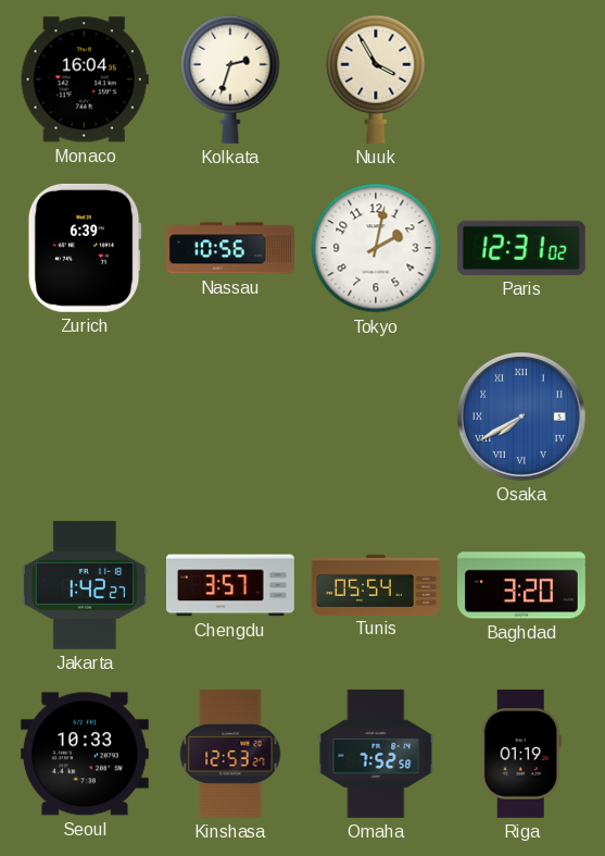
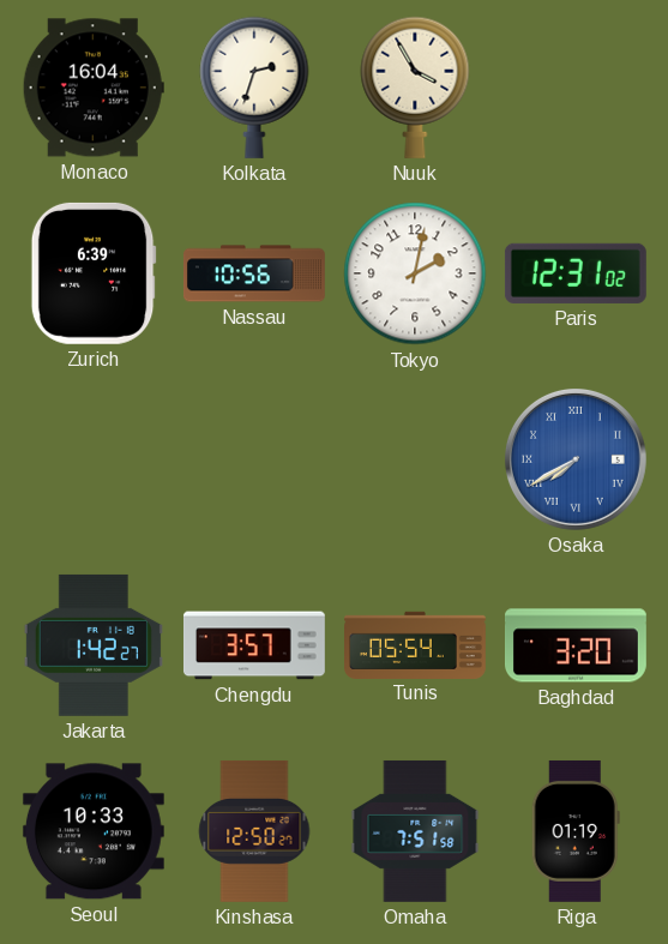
Kinshasa: 12:53 -> 12:50
Omaha: 7:52 -> 7:51
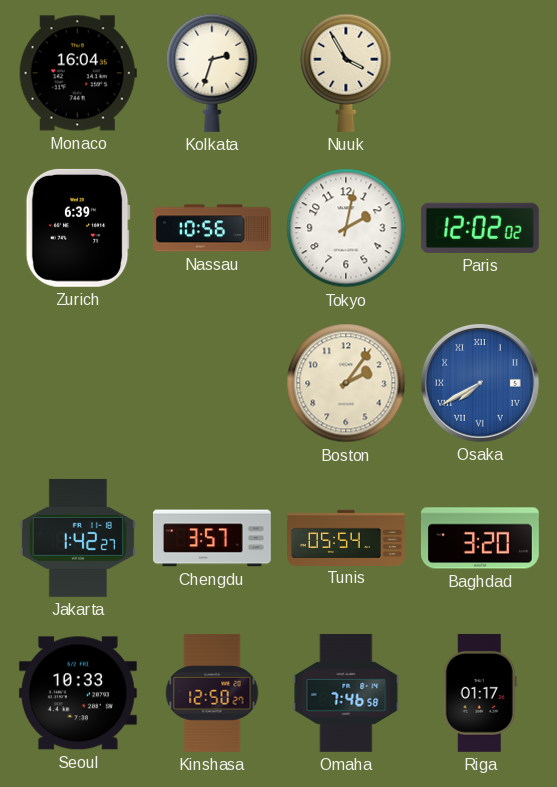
Paris: 12:31 -> 12:02
Boston: none -> 2:06
Omaha: 7:51 -> 7:46
Riga: 01:19 -> 01:17
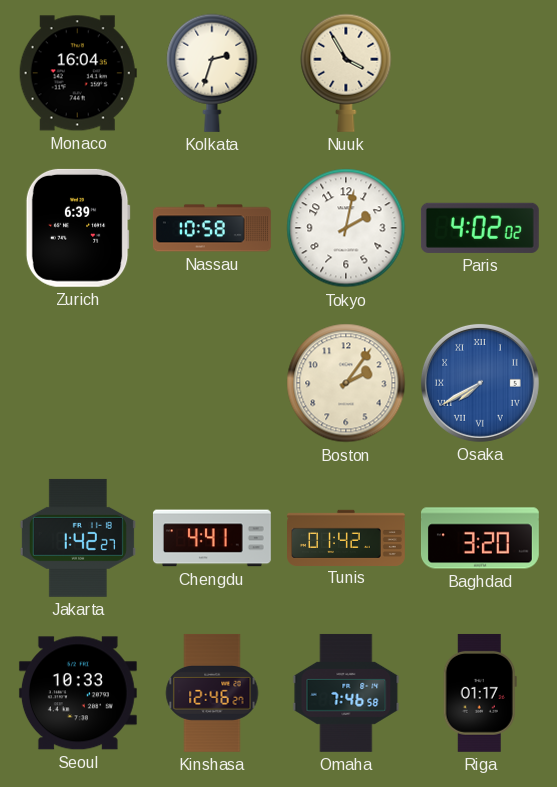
Nassau: 10:56 -> 10:58
Paris: 12:02 -> 4:02
Chengdu: 3:57 -> 4:41
Tunis: 05:54 -> 01:42
Kinshasa: 12:50 -> 12:46
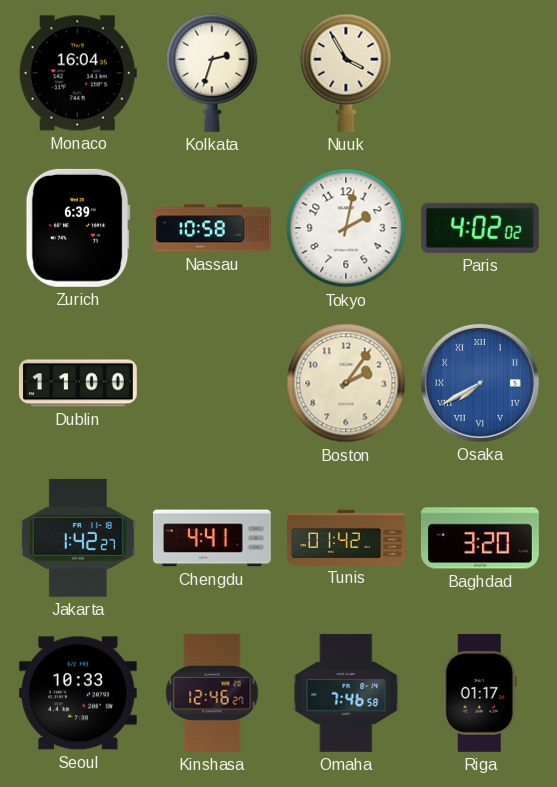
Dublin: none -> 11:00
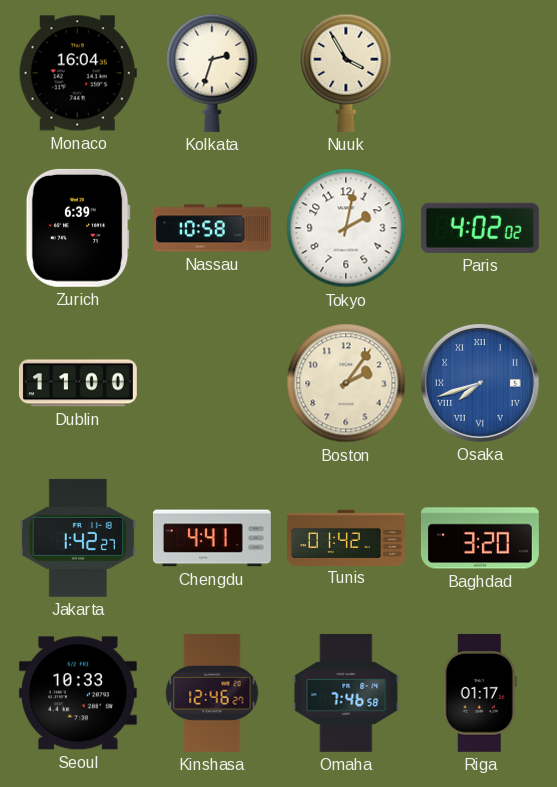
Osaka: 7:40 -> 7:42
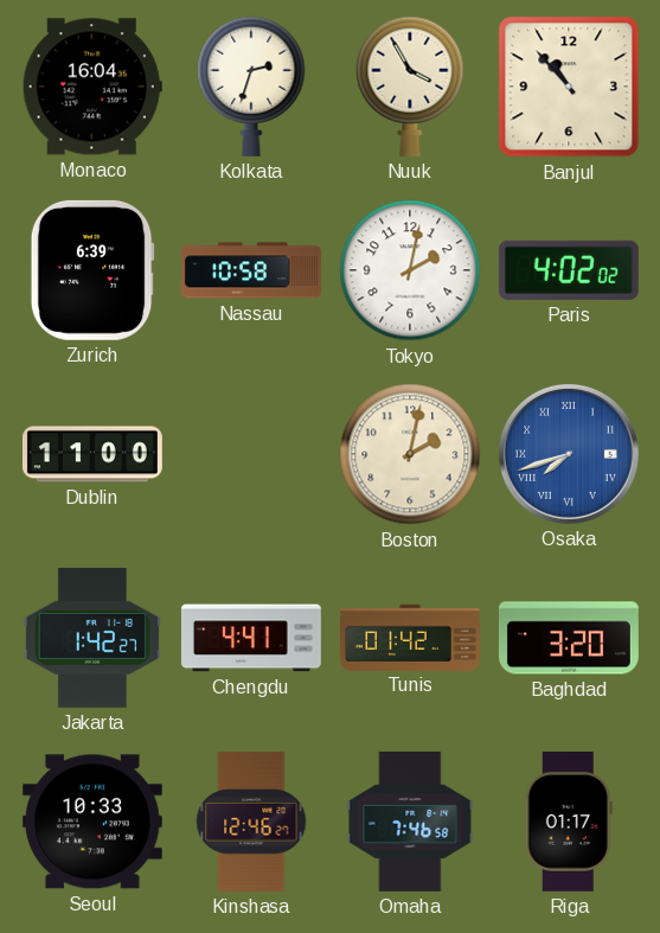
Banjul: none -> 10:53
Boston: 2:06 -> 2:02
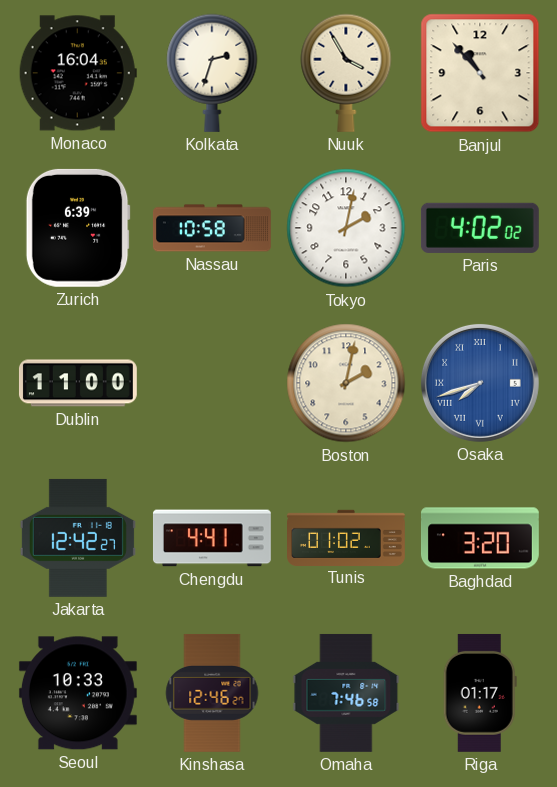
Jakarta: 1:42 -> 12:42
Tunis: 01:42 -> 01:02
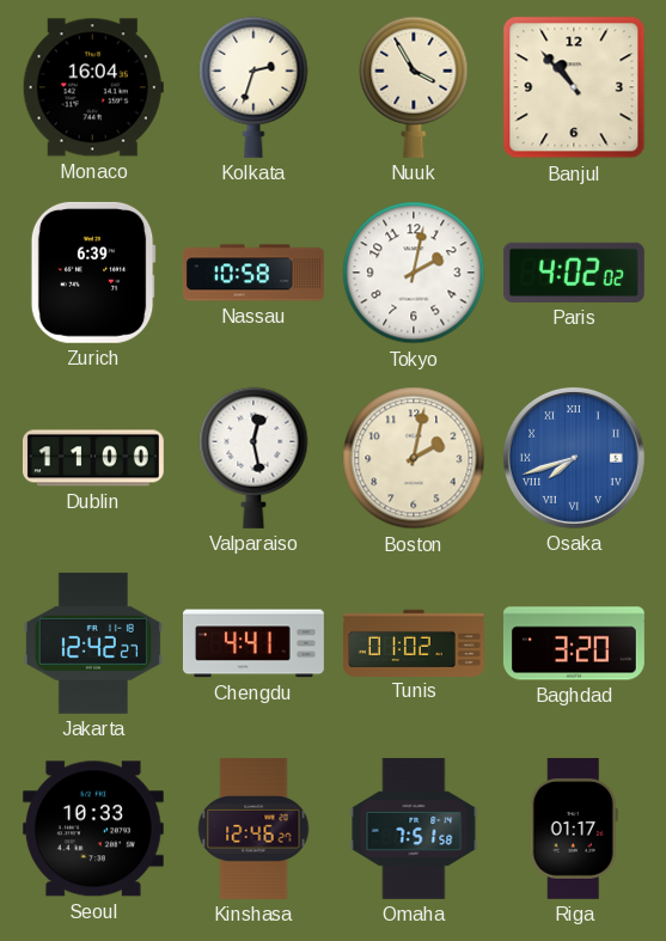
Valparaiso: none -> 12:28
Omaha: 7:46 -> 7:51
